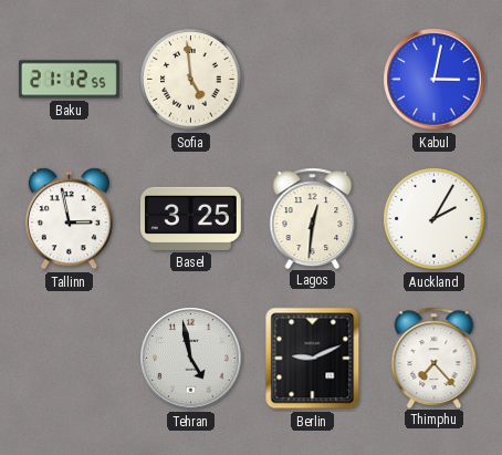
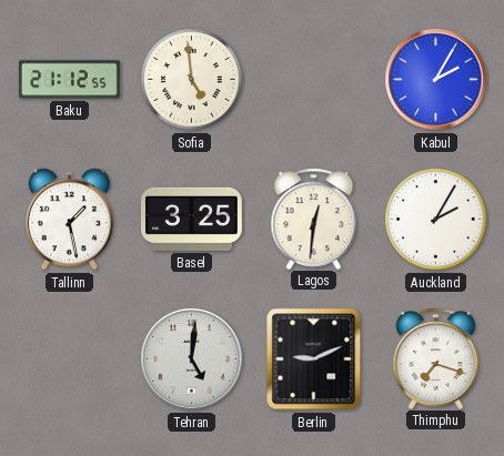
Kabul: 3:02 -> 2:05
Tallinn: 2:58 -> 1:28
Tehran: 4:58 -> 5:01
Thimphu: 7:23 -> 7:18
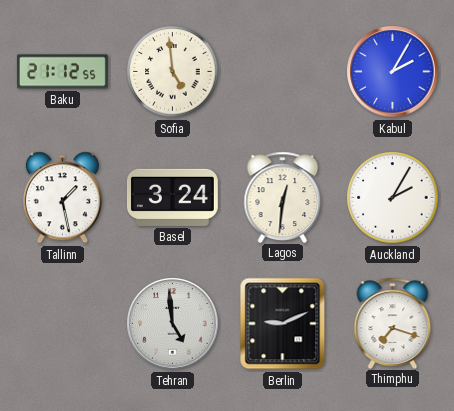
Basel: 3:25 -> 3:24
Tehran: 5:01 -> 4:59
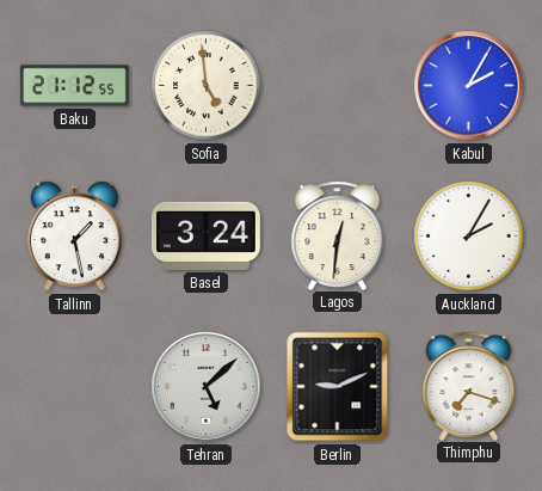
Tehran: 4:59 -> 5:08
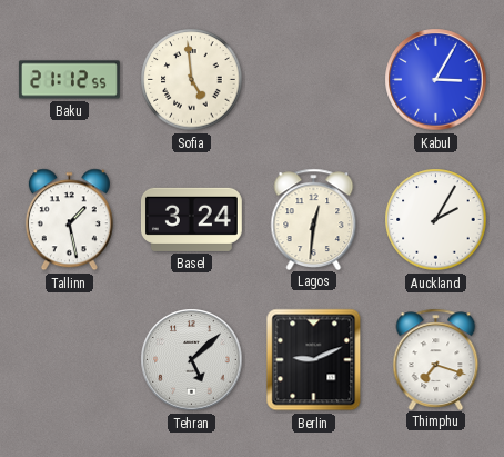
Kabul: 2:05 -> 3:05
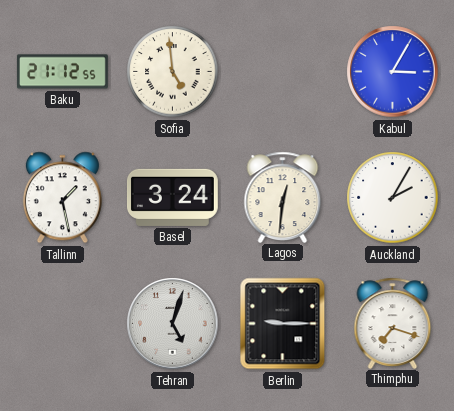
Tehran: 5:08 -> 5:03
Berlin: 9:11 -> 9:15
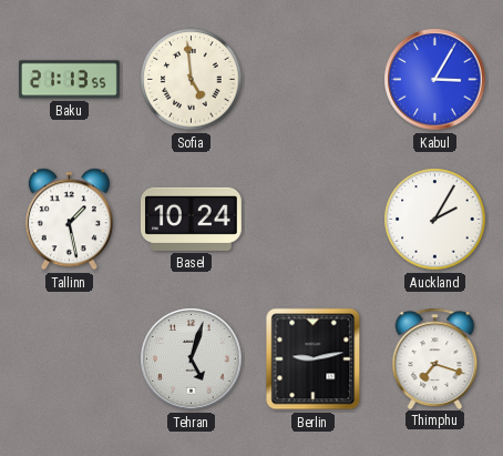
Baku: 21:12 -> 21:13
Basel: 3:24 -> 10:24
Lagos: 12:31 -> none
Berlin: 9:15 -> 9:13
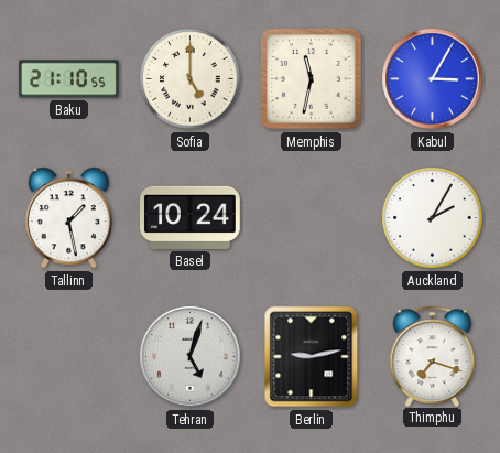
Baku: 21:13 -> 21:10
Sofia: 4:59 -> 5:00
Memphis: none -> 11:32
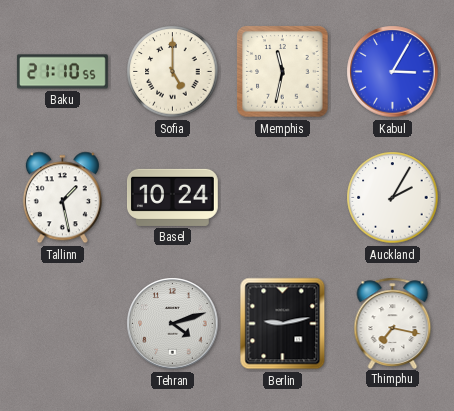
Tehran: 5:03 -> 4:12
Thimphu: 7:18 -> 7:17
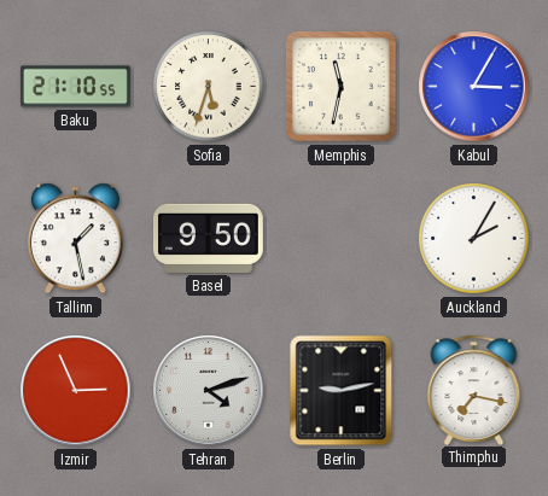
Sofia: 5:00 -> 5:33
Basel: 10:24 -> 9:50
Izmir: none -> 2:56
